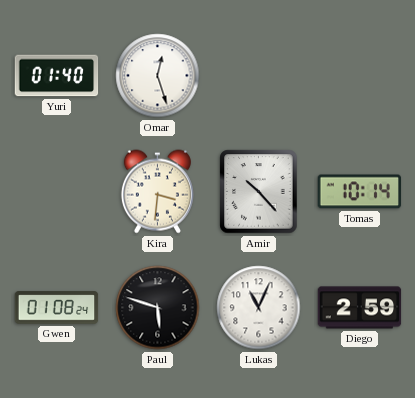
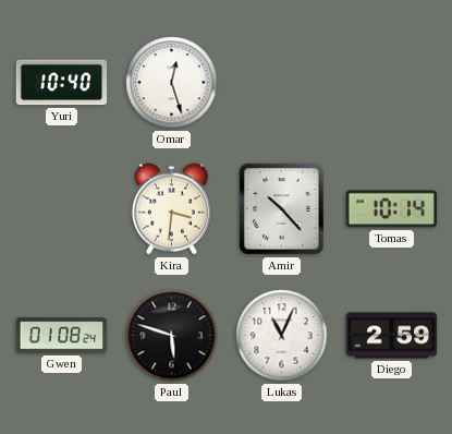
Yuri: 01:40 -> 10:40
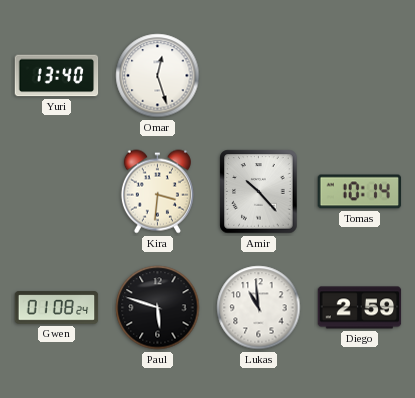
Yuri: 10:40 -> 13:40
Lukas: 11:04 -> 10:59
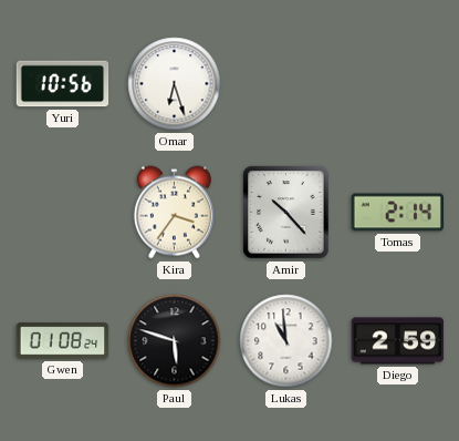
Yuri: 13:40 -> 10:56
Omar: 12:27 -> 6:27
Kira: 3:31 -> 3:36
Tomas: 10:14 -> 2:14
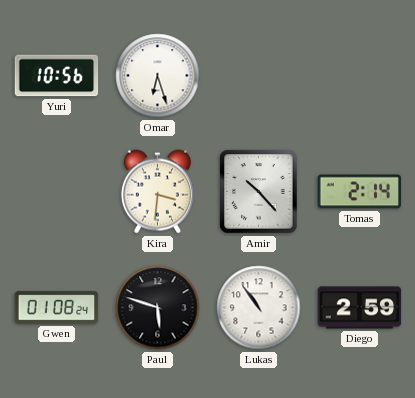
Kira: 3:36 -> 3:31
Lukas: 10:59 -> 10:54
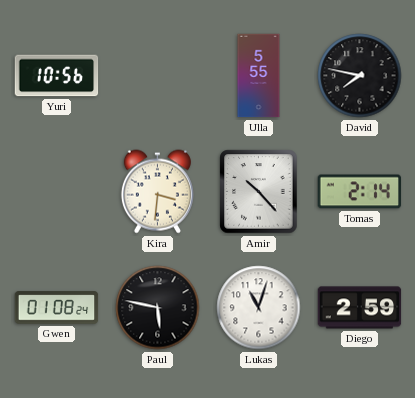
Omar: 6:27 -> none
Ulla: none -> 5:55
David: none -> 7:47
Paul: 5:48 -> 5:47
Lukas: 10:54 -> 11:03
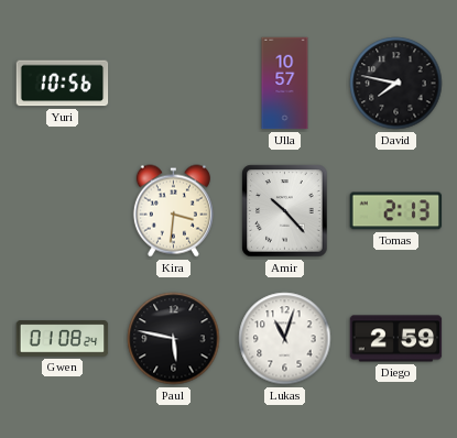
Ulla: 5:55 -> 10:57
Tomas: 2:14 -> 2:13
